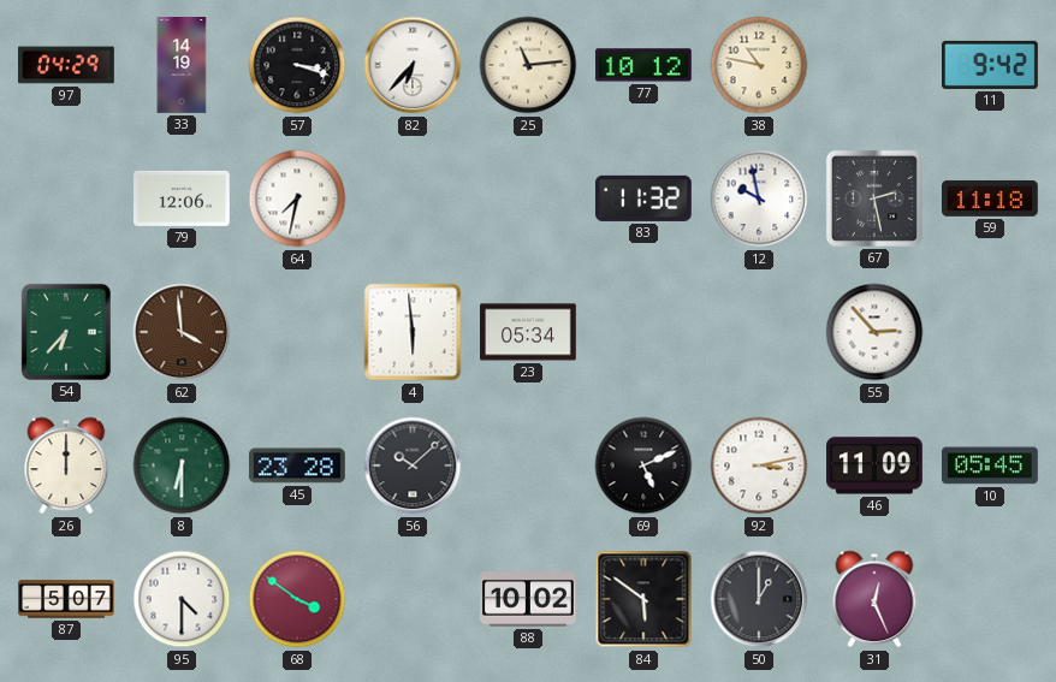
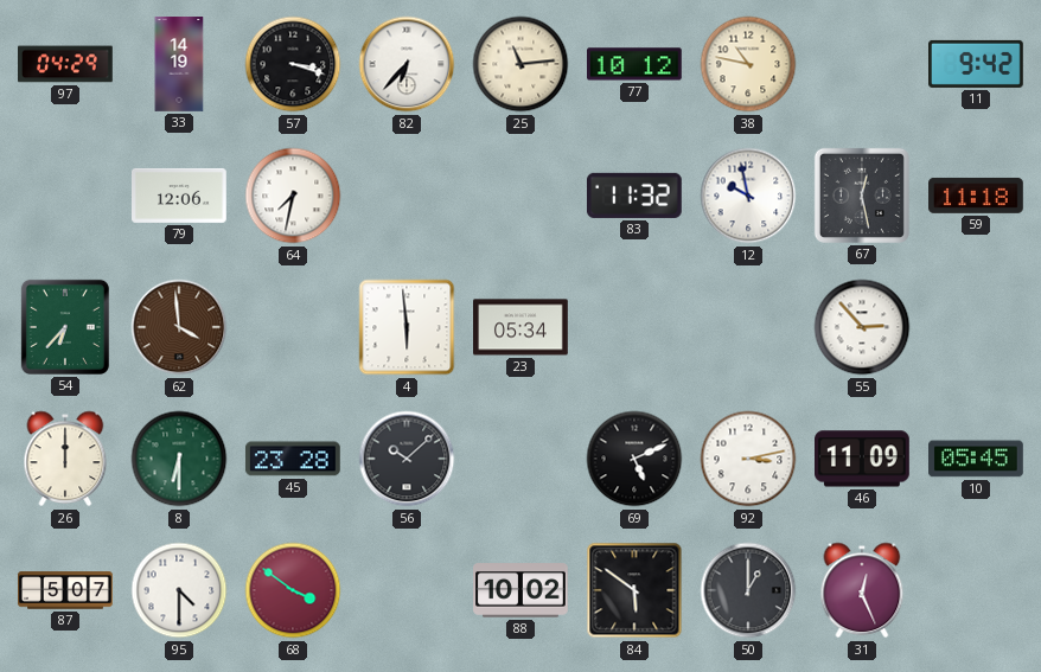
67: 2:28 -> 12:28
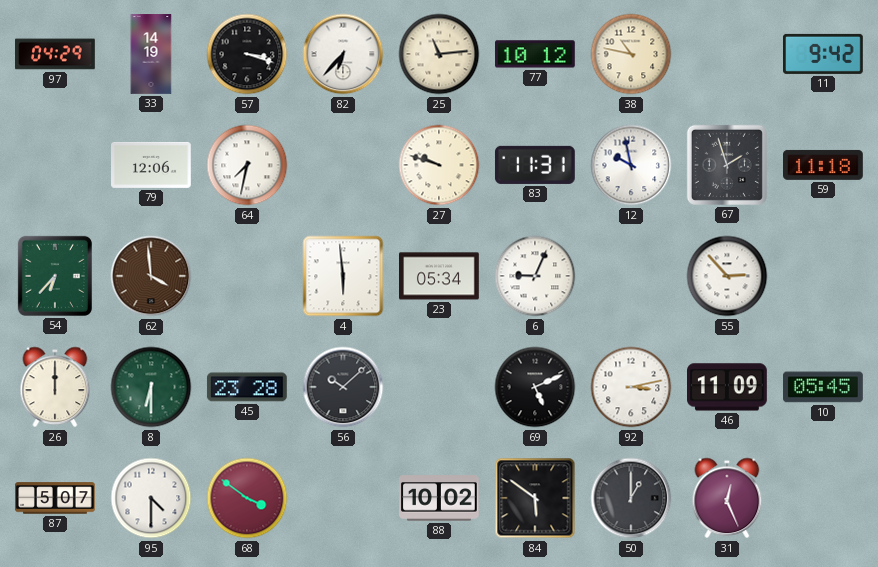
27: none -> 9:48
83: 11:32 -> 11:31
67: 12:28 -> 1:57
6: none -> 9:04
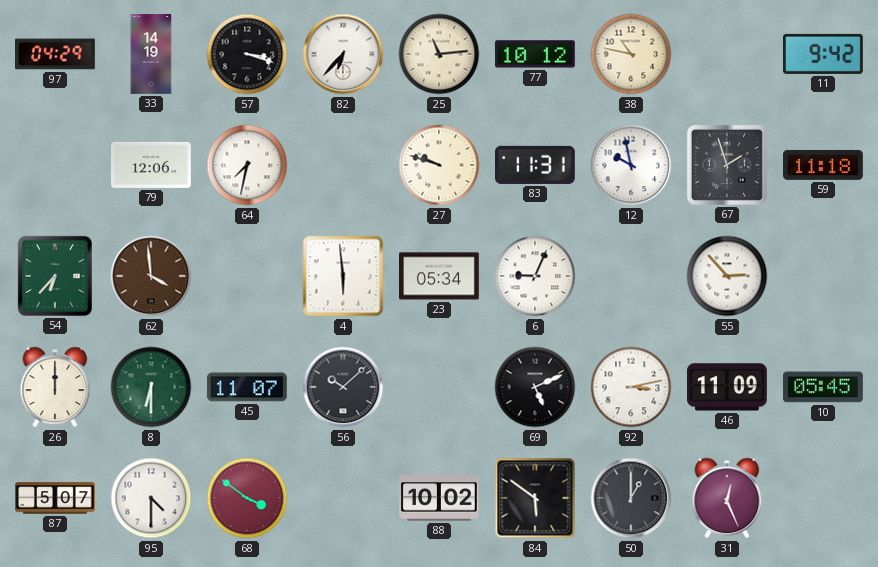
45: 23:28 -> 11:07
